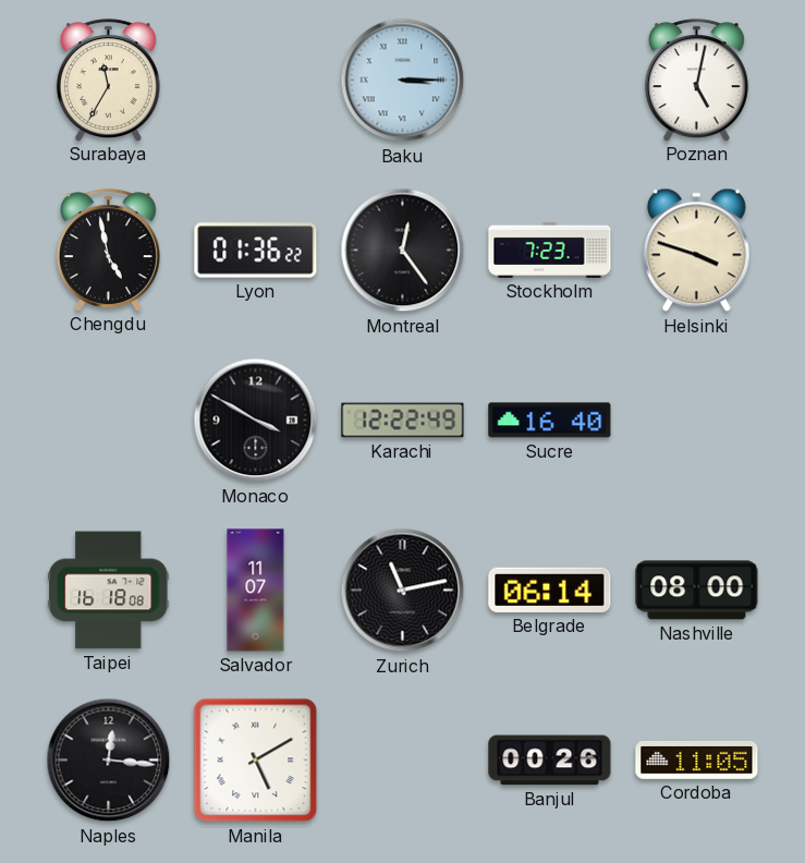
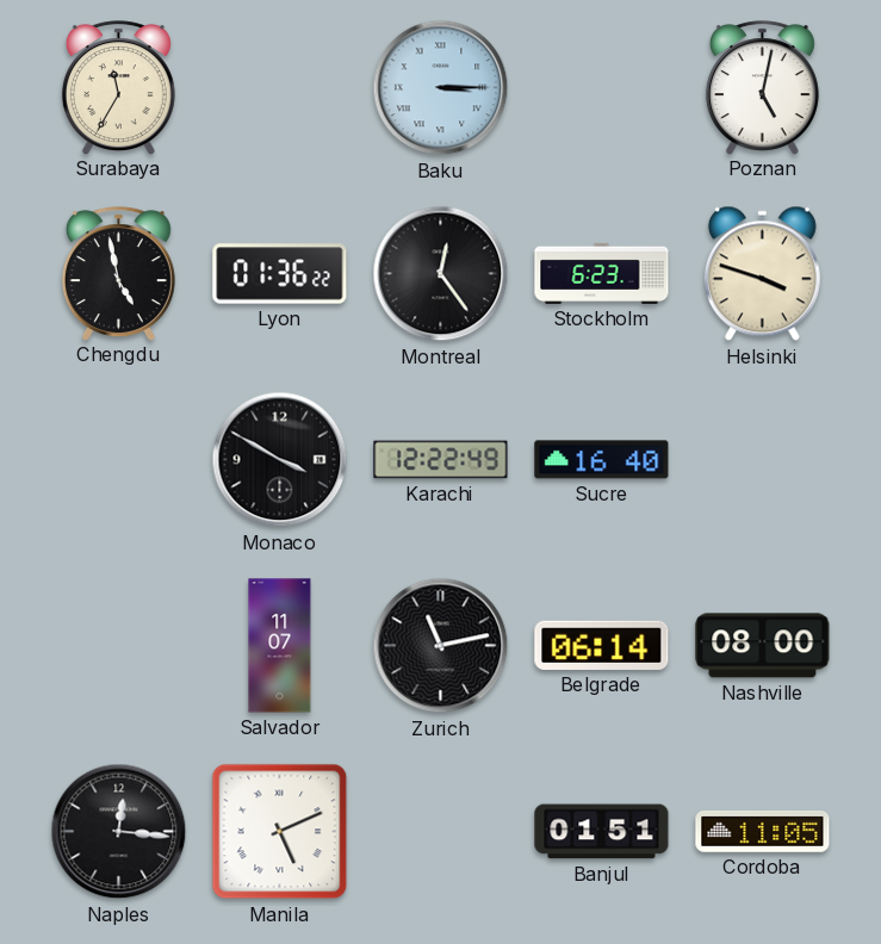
Stockholm: 7:23 -> 6:23
Taipei: 16:18 -> none
Manila: 5:10 -> 5:11
Banjul: 00:26 -> 01:51
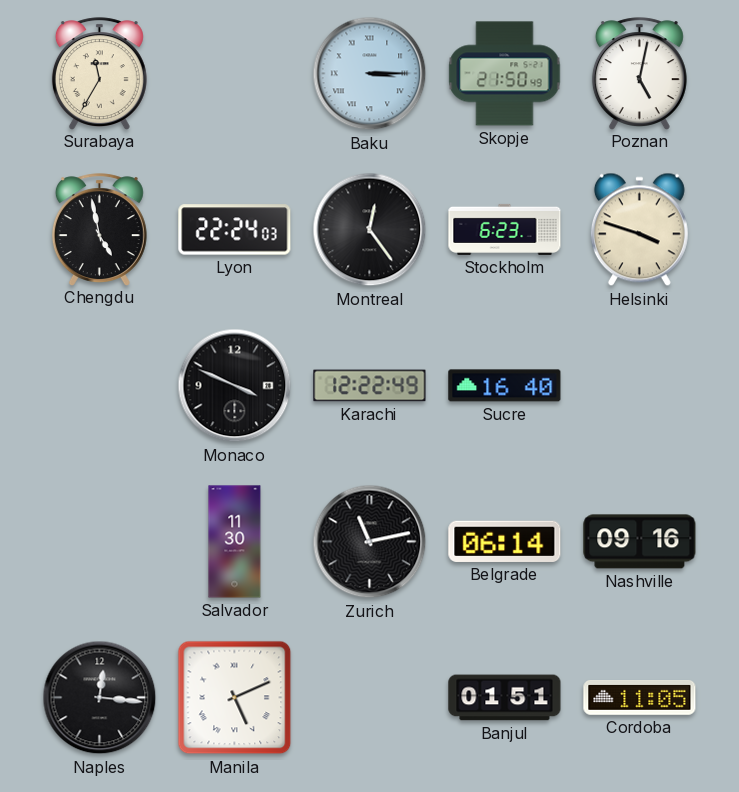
Skopje: none -> 21:50
Lyon: 01:36 -> 22:24
Monaco: 3:50 -> 3:49
Salvador: 11:07 -> 11:30
Nashville: 08:00 -> 09:16
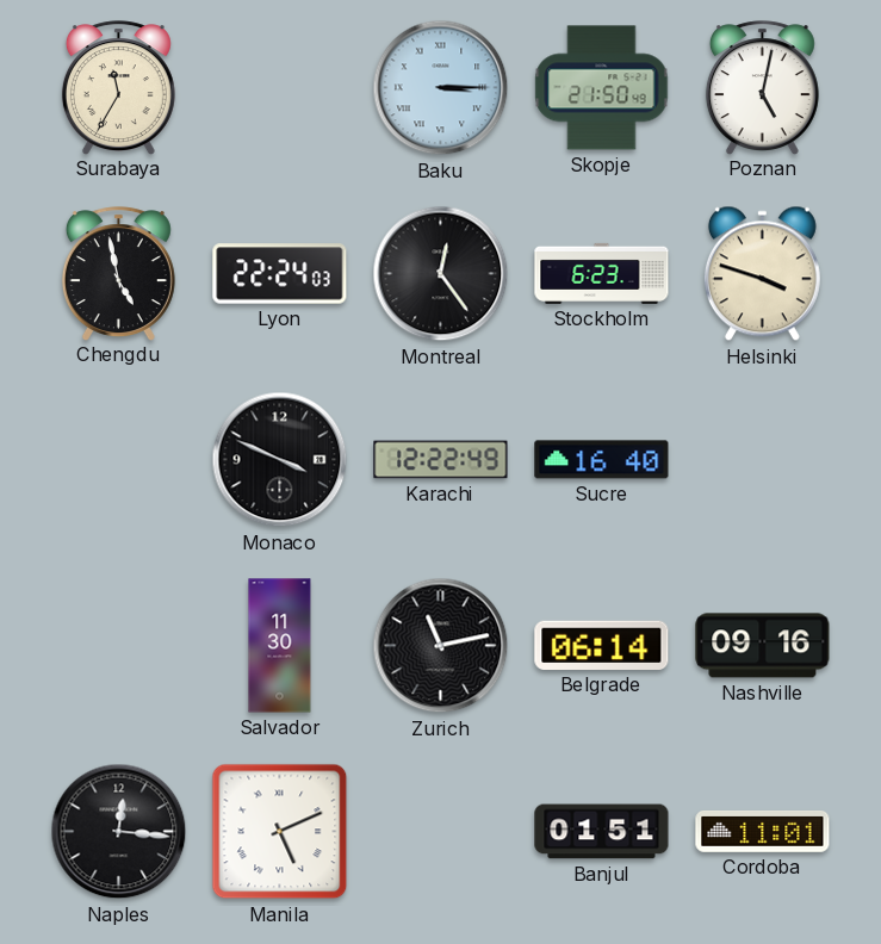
Cordoba: 11:05 -> 11:01
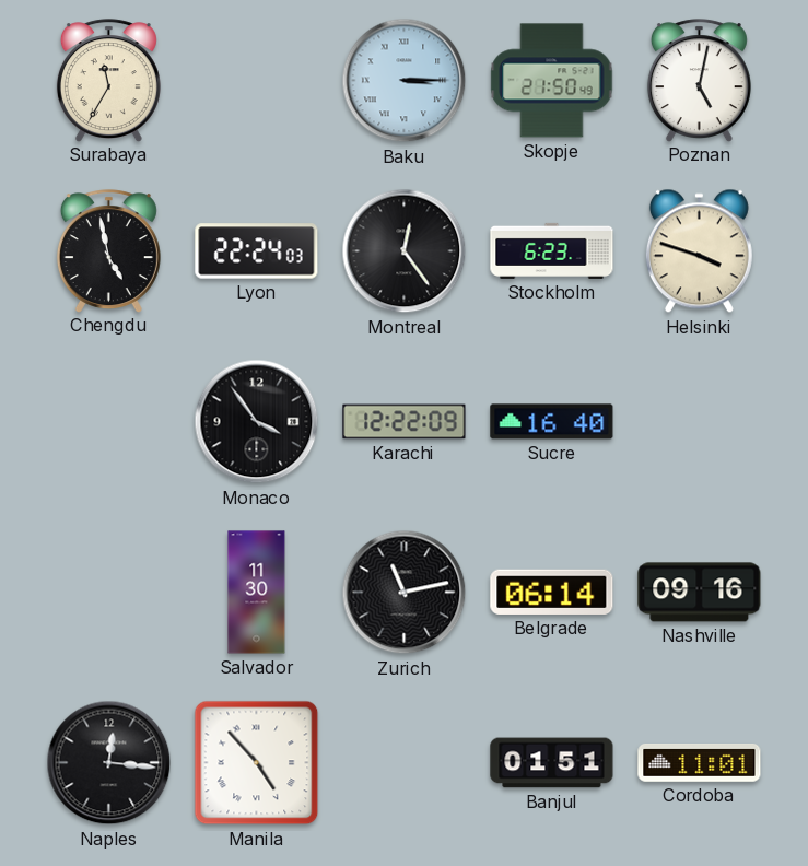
Monaco: 3:49 -> 3:54
Karachi: 12:22:49 -> 12:22:09
Manila: 5:11 -> 4:53
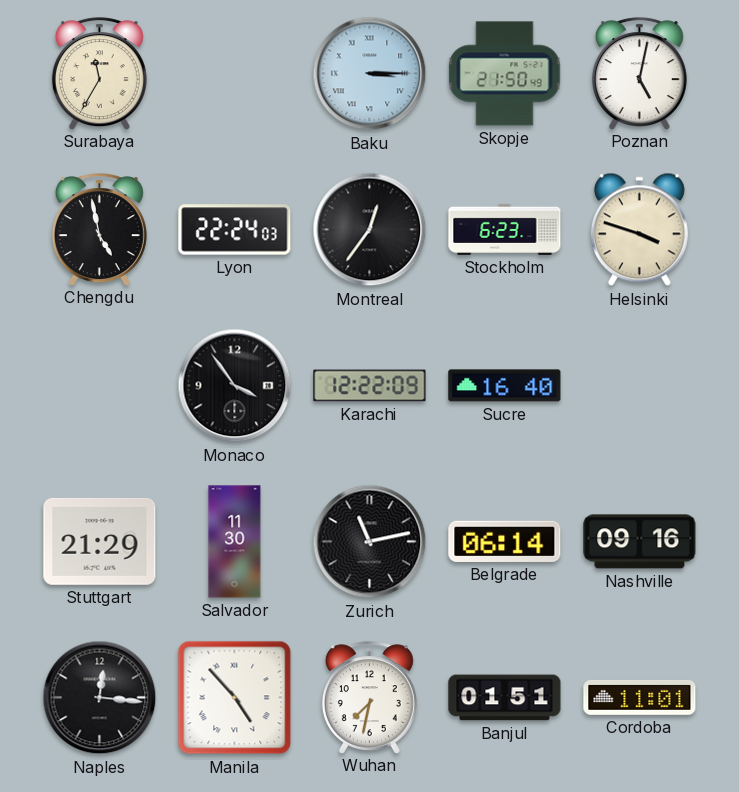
Montreal: 12:24 -> 12:36
Stuttgart: none -> 21:29
Wuhan: none -> 7:32
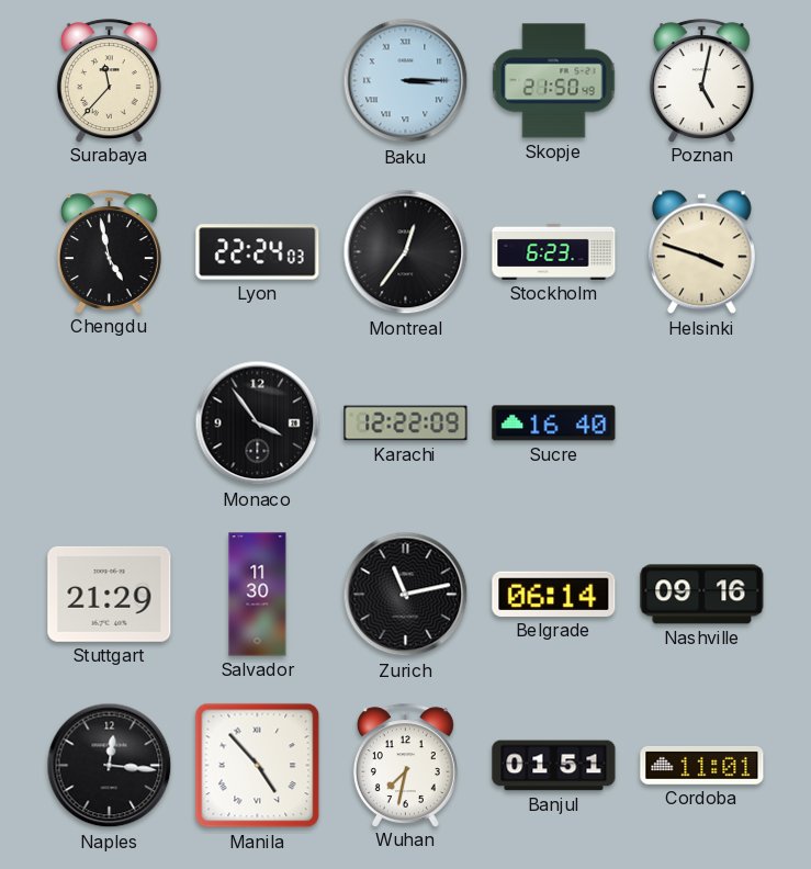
Surabaya: 11:35 -> 11:37
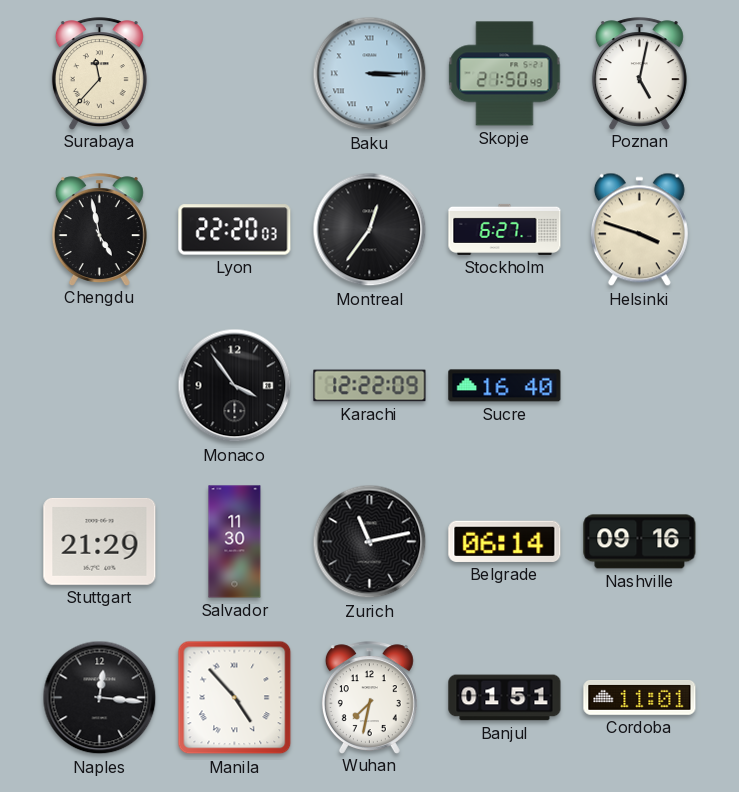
Lyon: 22:24 -> 22:20
Stockholm: 6:23 -> 6:27
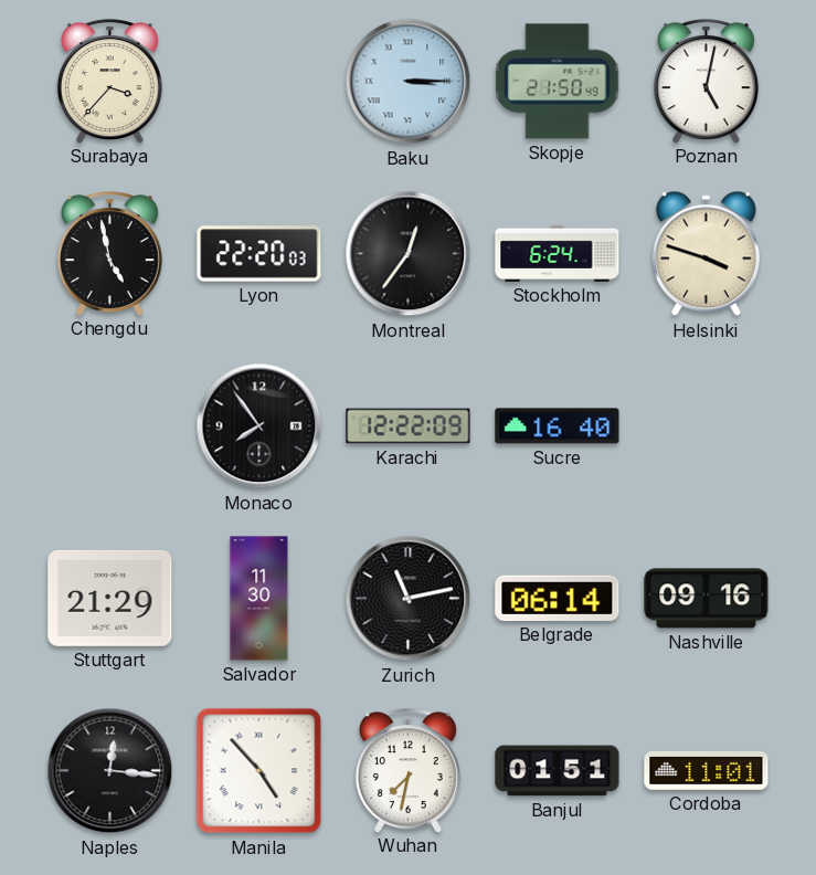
Surabaya: 11:37 -> 3:37
Stockholm: 6:27 -> 6:24
Monaco: 3:54 -> 7:54
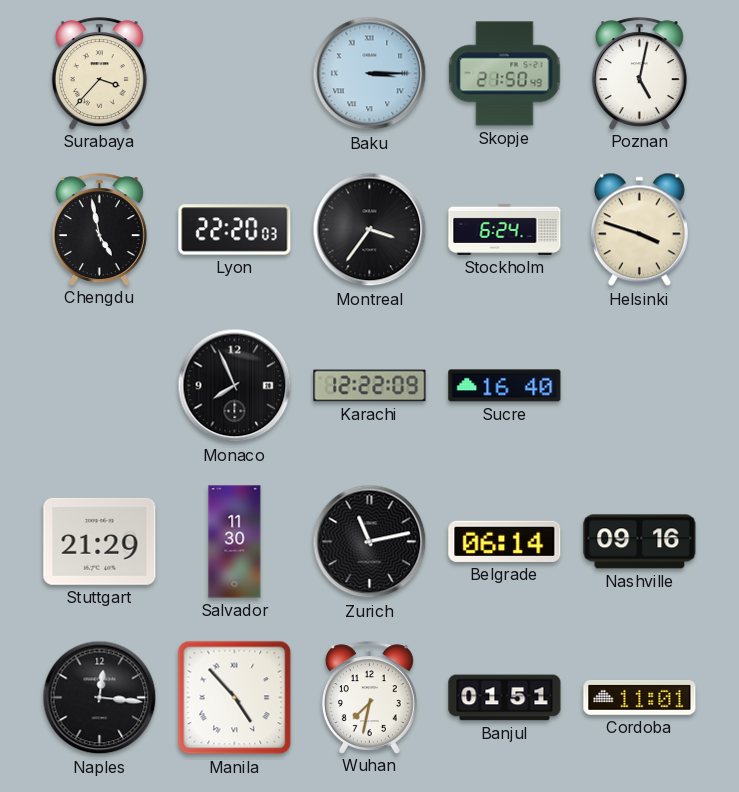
Montreal: 12:36 -> 3:36
Monaco: 7:54 -> 7:56
